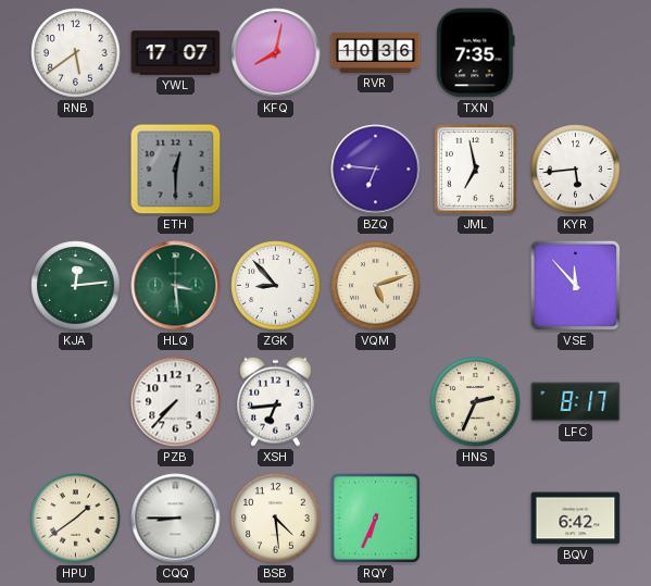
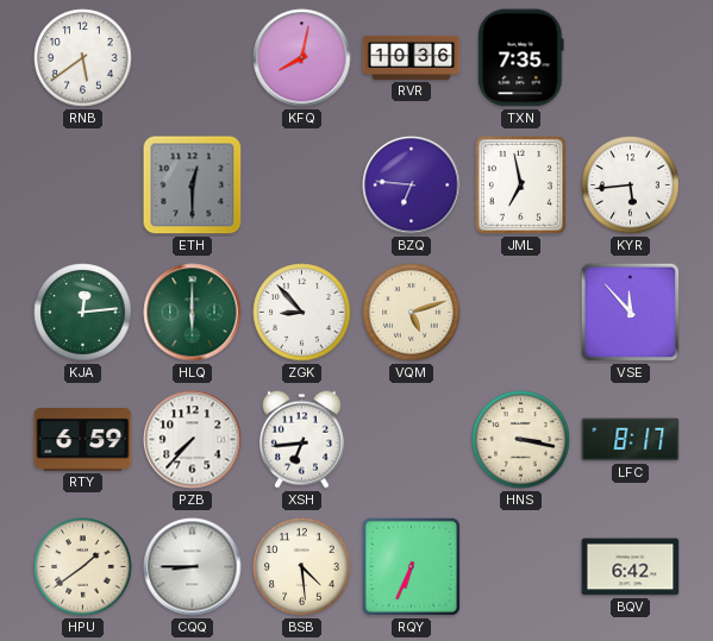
YWL: 17:07 -> none
HLQ: 3:29 -> 6:00
RTY: none -> 6:59
HNS: 2:34 -> 3:17
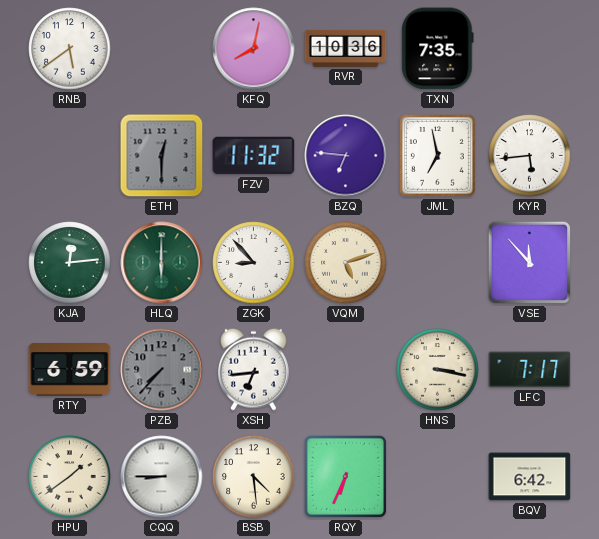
FZV: none -> 11:32
PZB dial: white -> grey
LFC: 8:17 -> 7:17
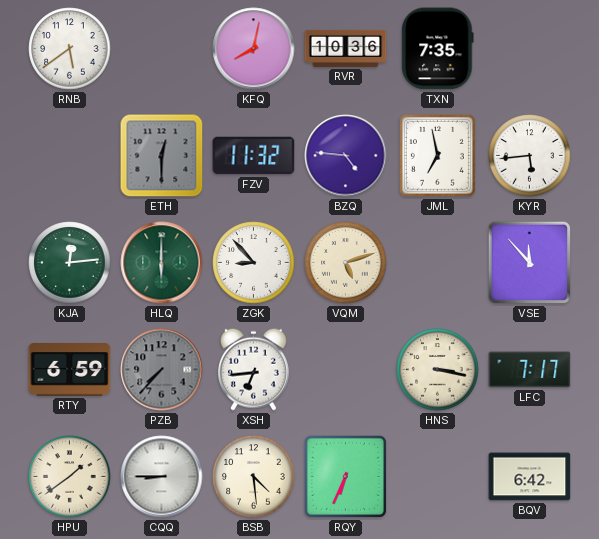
BZQ: 6:46 -> 4:46
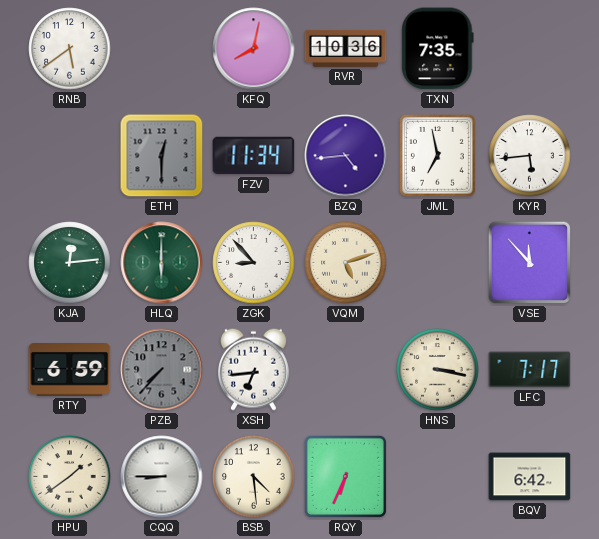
FZV: 11:32 -> 11:34
BZQ: 4:46 -> 4:44
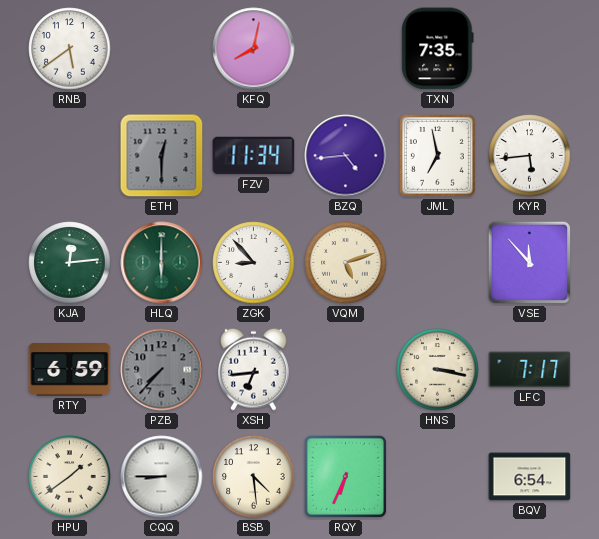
RVR: 10:36 -> none
BQV: 6:42 -> 6:54
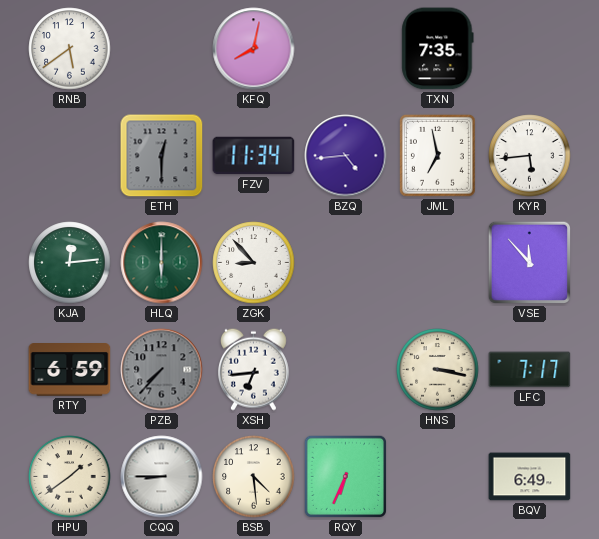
VQM: 5:12 -> none
BQV: 6:54 -> 6:49
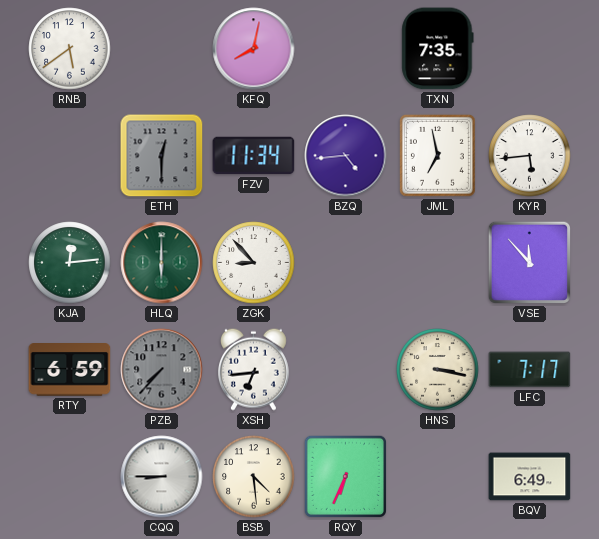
HPU: 1:39 -> none
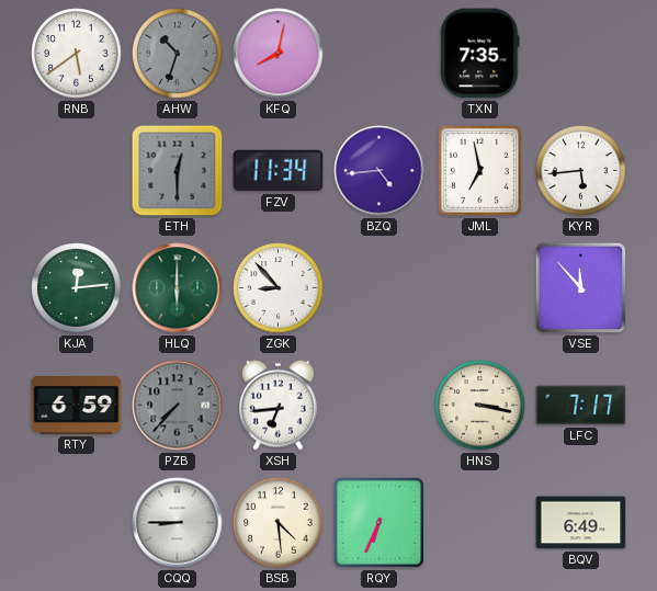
AHW: none -> 10:33
